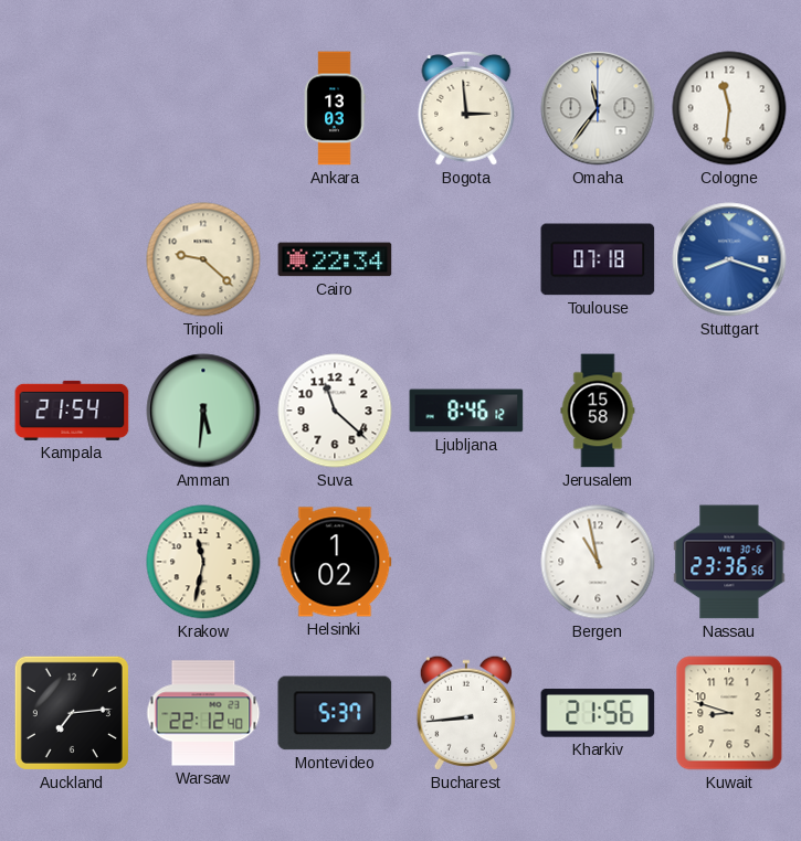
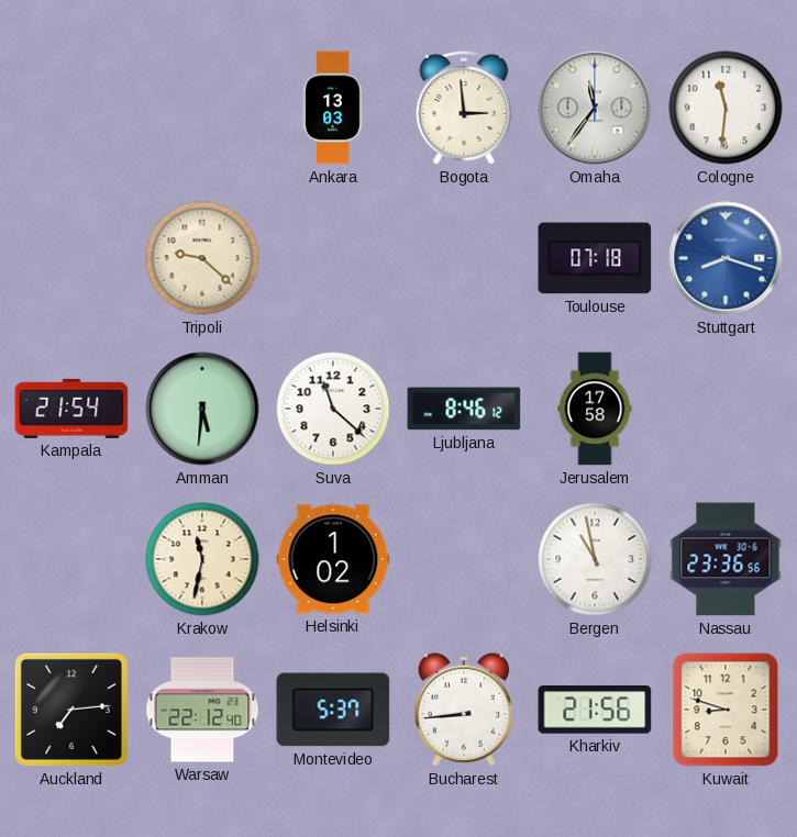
Cairo: 22:34 -> none
Jerusalem: 15:58 -> 17:58
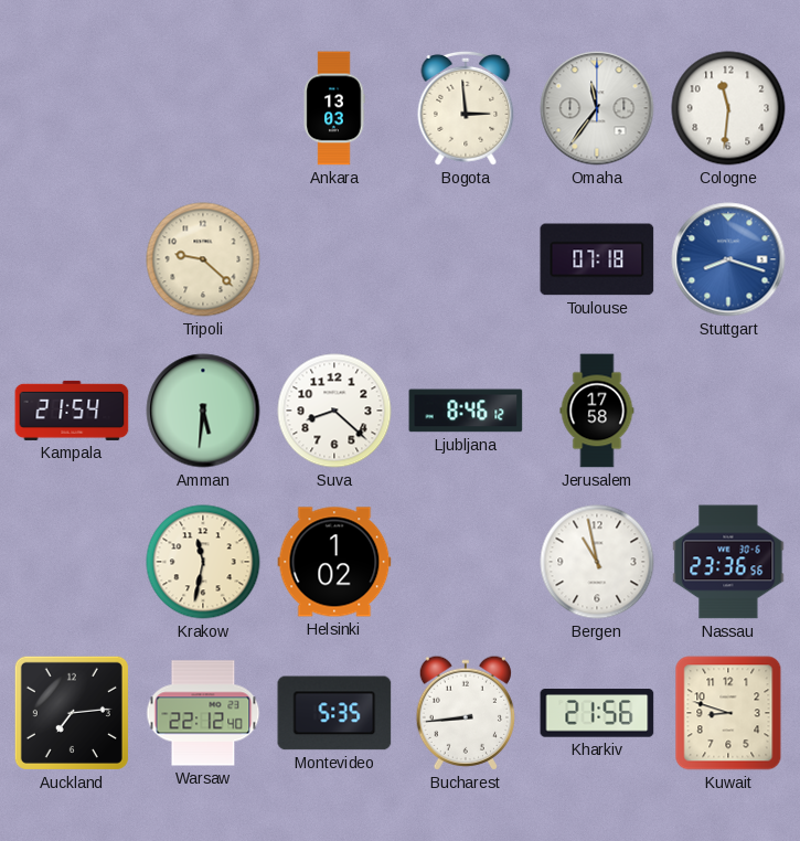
Suva: 11:22 -> 8:22
Montevideo: 5:37 -> 5:35
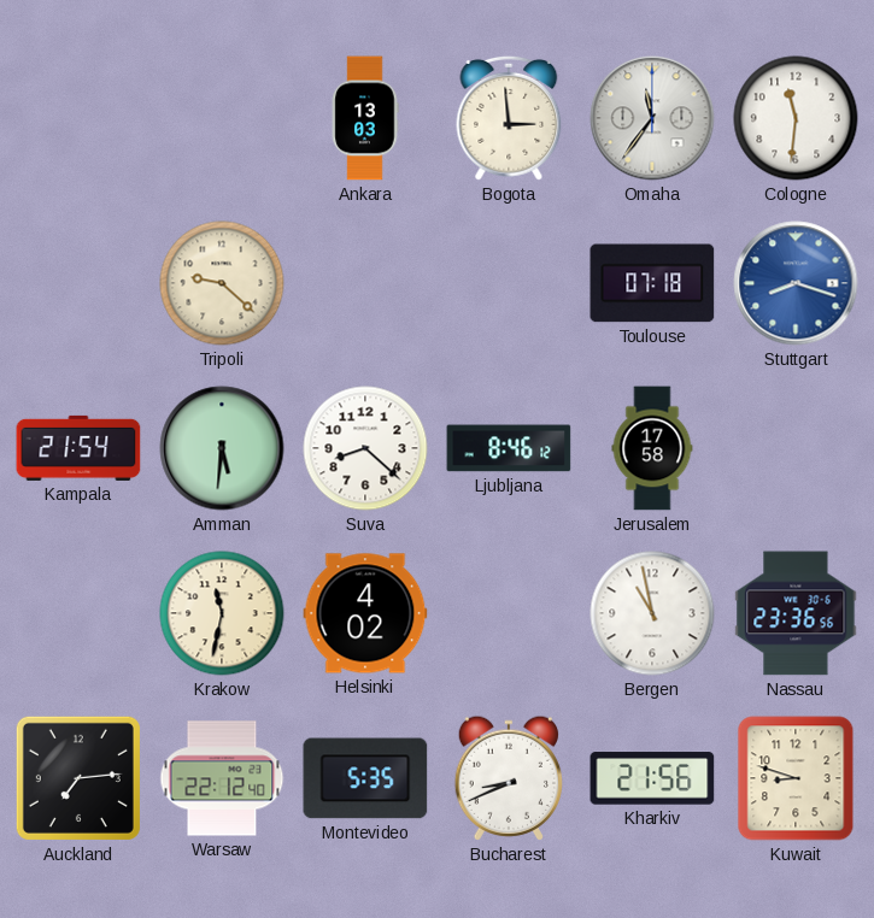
Helsinki: 1:02 -> 4:02
Bucharest: 8:44 -> 8:41
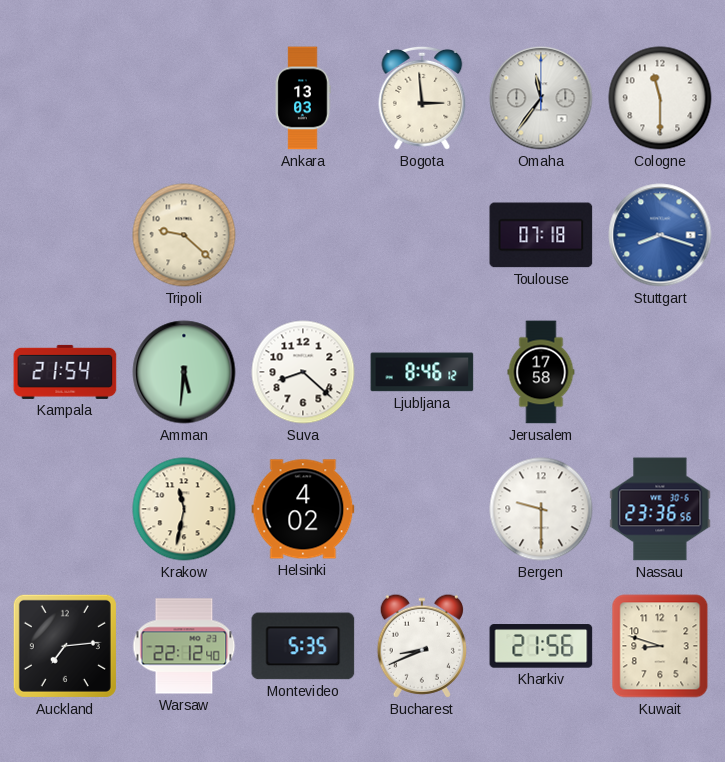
Cologne: 11:31 -> 11:30
Bergen: 10:58 -> 9:30
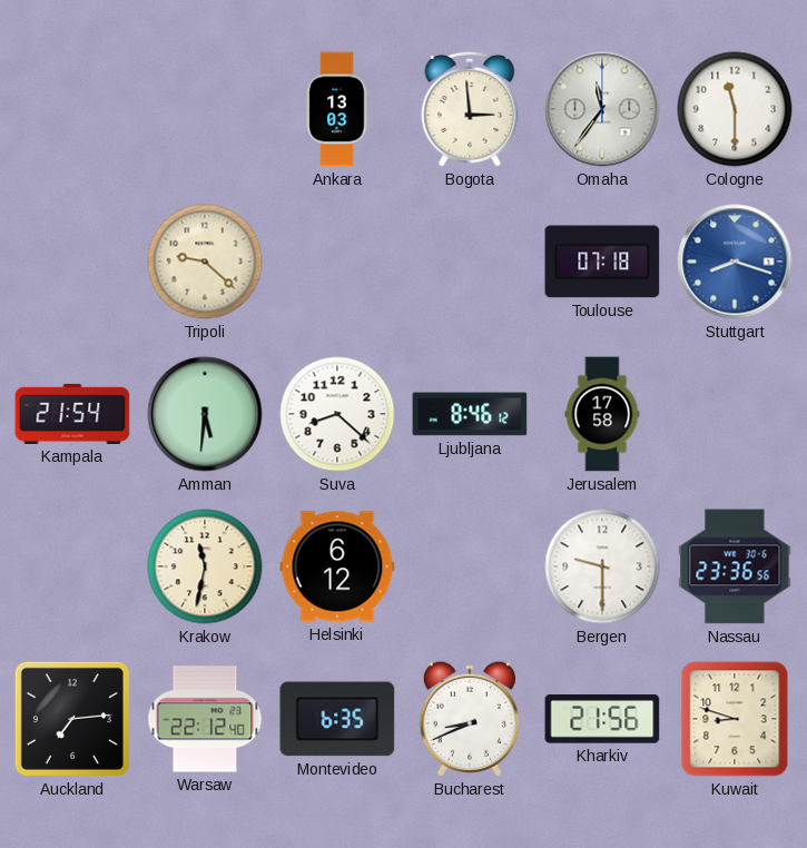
Helsinki: 4:02 -> 6:12
Montevideo: 5:35 -> 6:35
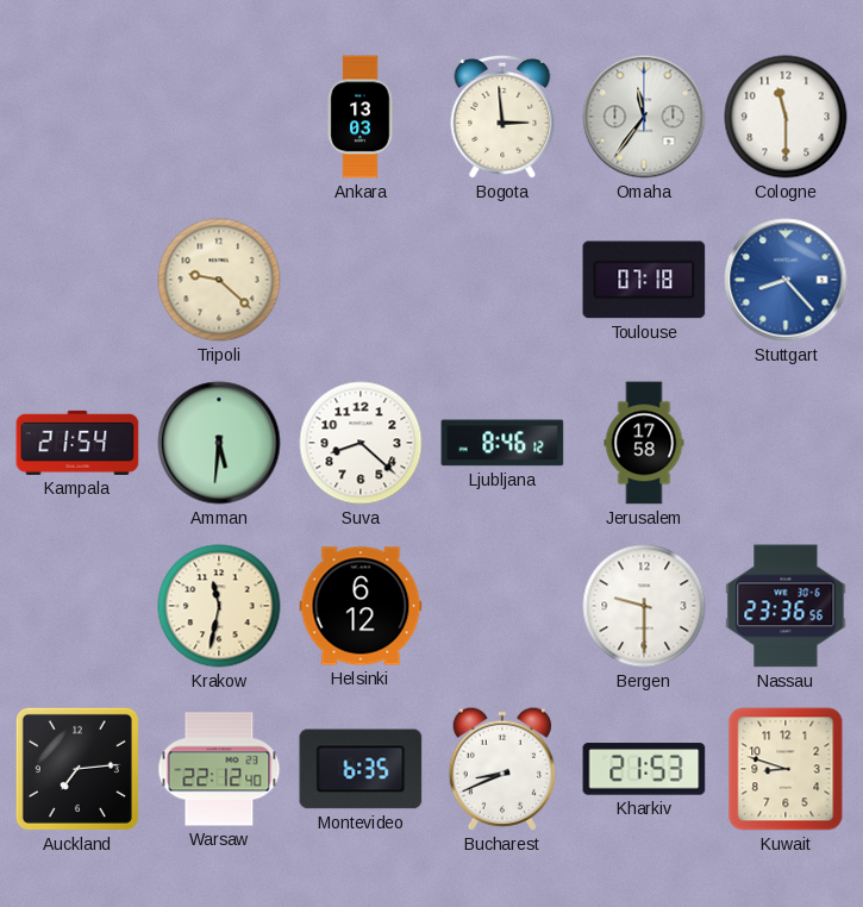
Stuttgart: 8:18 -> 8:23
Kharkiv: 21:56 -> 21:53
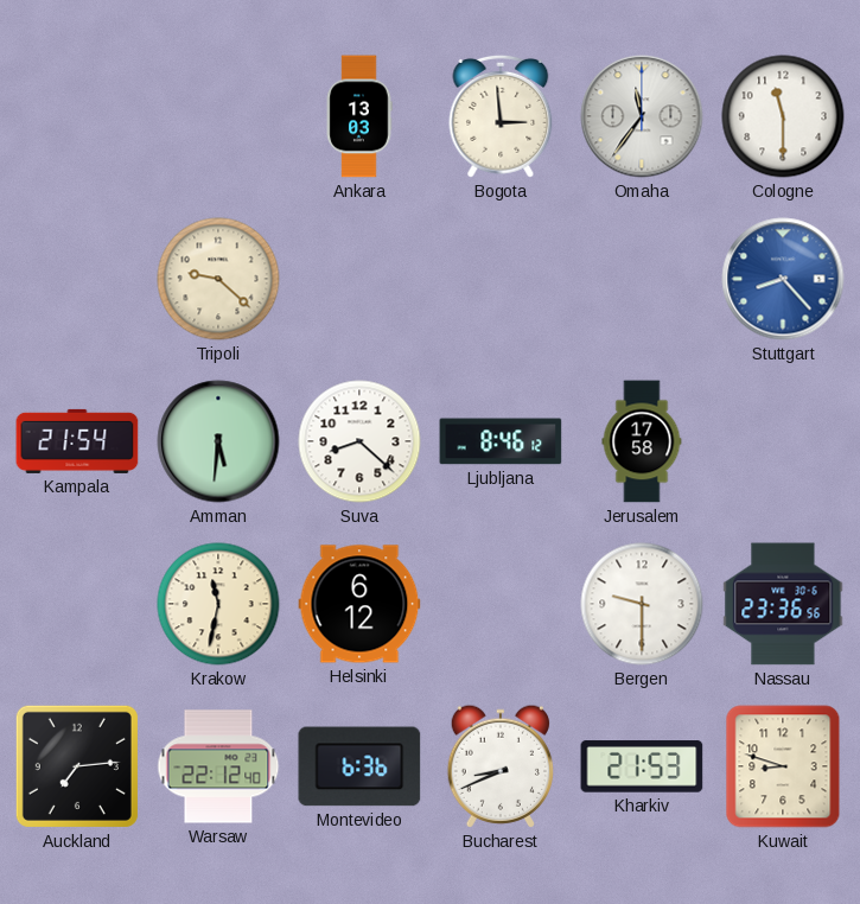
Toulouse: 07:18 -> none
Montevideo: 6:35 -> 6:36
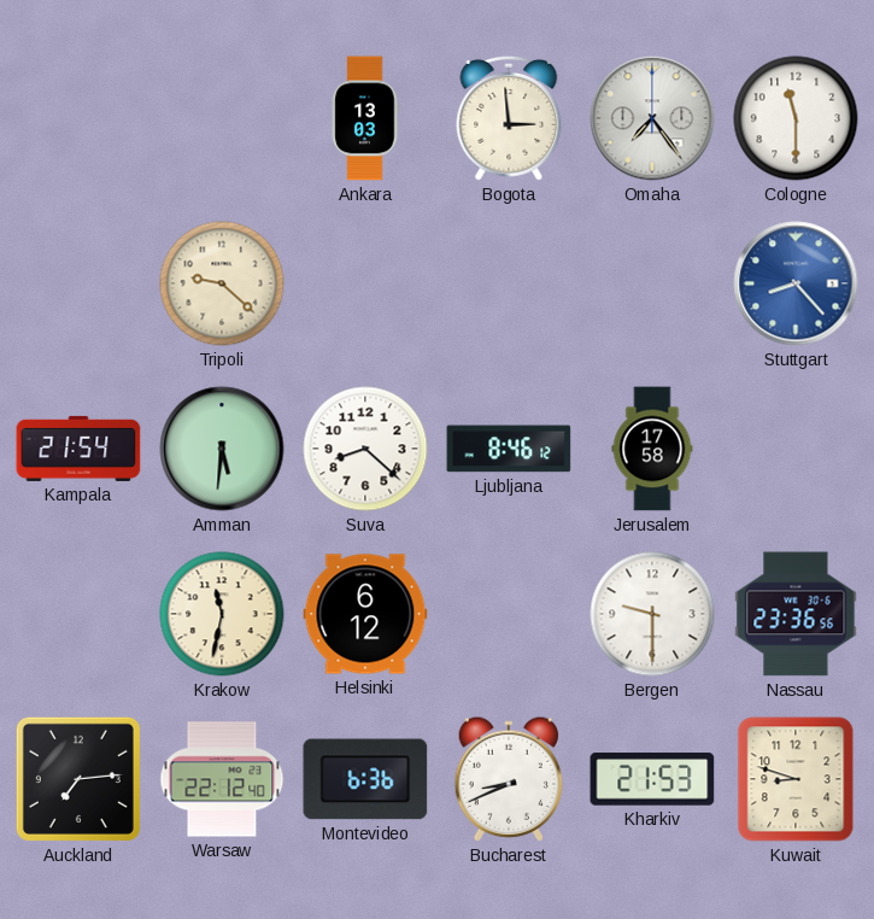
Omaha: 11:36 -> 7:24
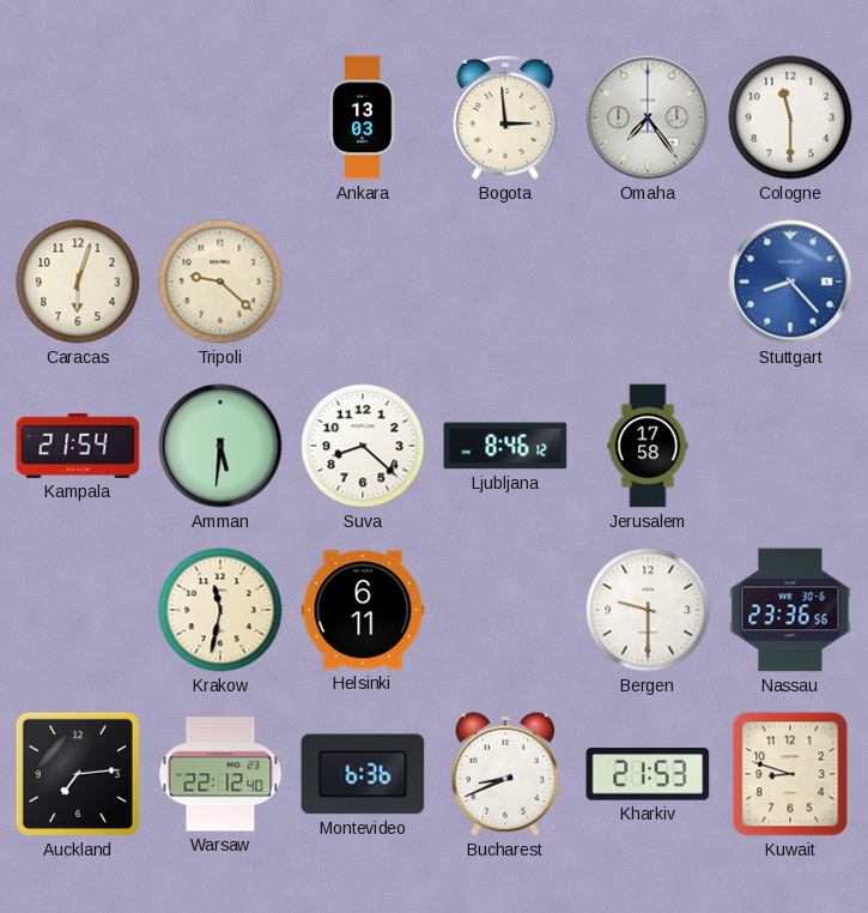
Caracas: none -> 6:03
Helsinki: 6:12 -> 6:11
